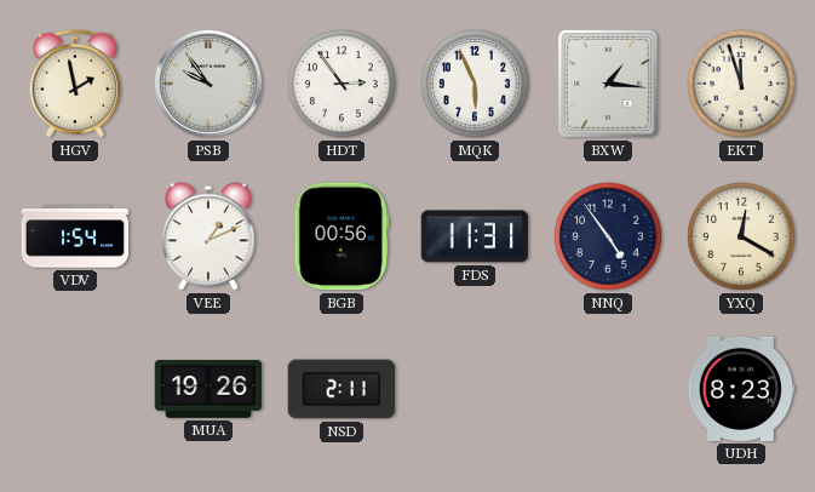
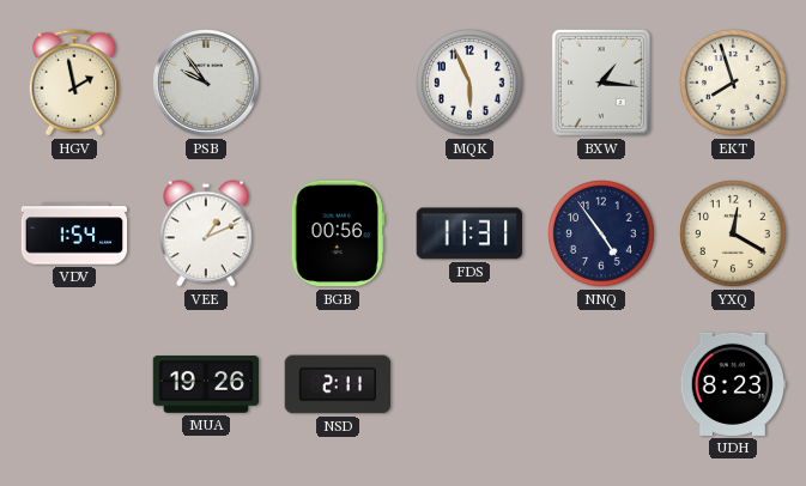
HDT: 2:54 -> none
EKT: 11:57 -> 7:57
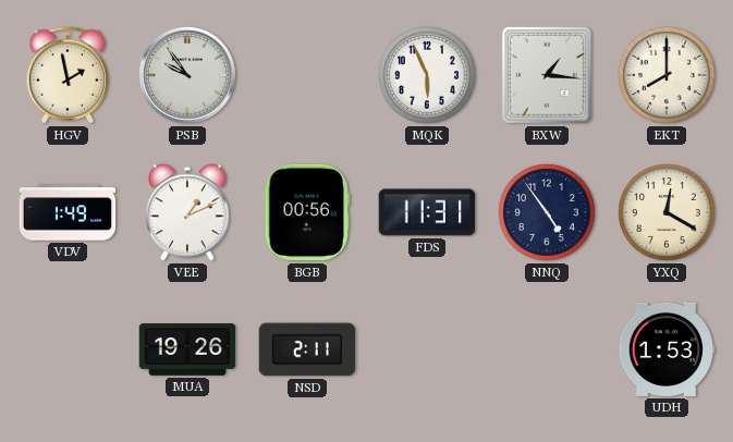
EKT: 7:57 -> 8:00
VDV: 1:54 -> 1:49
UDH: 8:23 -> 1:53
